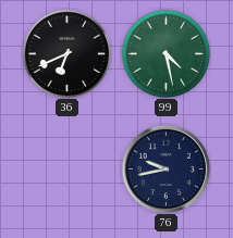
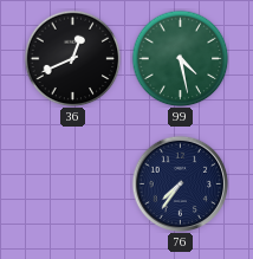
36: 6:41 -> 12:41
76: 9:43 -> 7:36
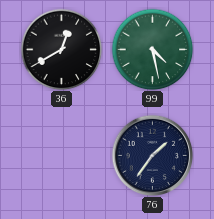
36: 12:41 -> 12:40
76: 7:36 -> 1:36
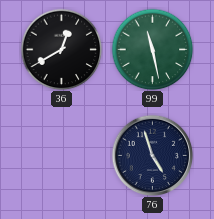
99: 4:28 -> 11:28
76: 1:36 -> 4:57
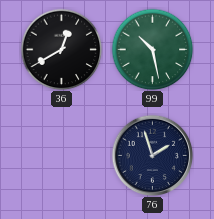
99: 11:28 -> 10:28
76: 4:57 -> 1:57
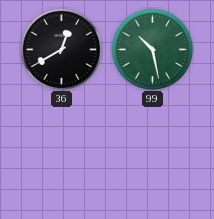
76: 1:57 -> none
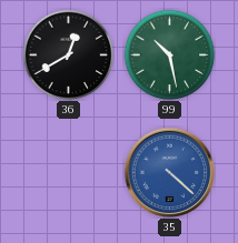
35: none -> 4:22
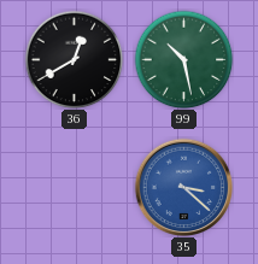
35: 4:22 -> 3:22
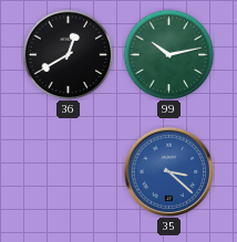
99: 10:28 -> 10:13
